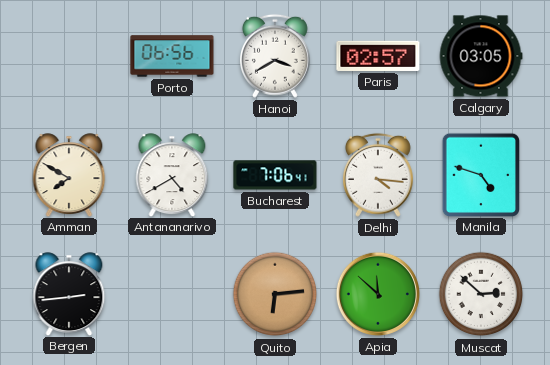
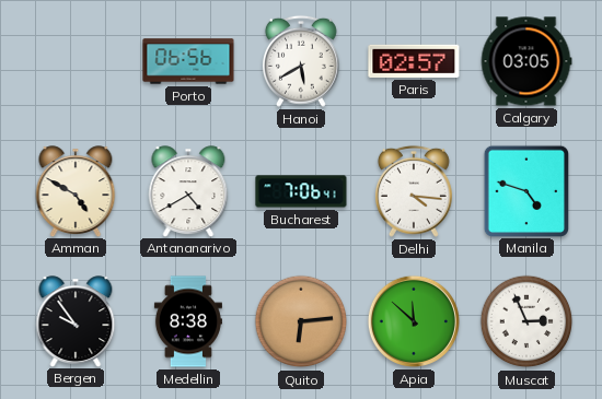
Hanoi: 3:40 -> 5:40
Amman: 7:50 -> 4:50
Bergen: 2:44 -> 9:54
Medellin: none -> 8:38
Muscat: 2:52 -> 2:56
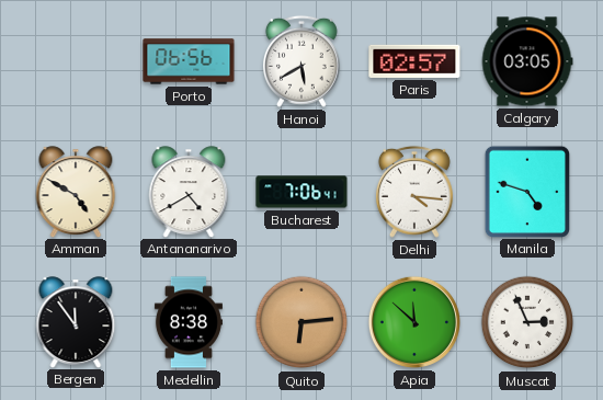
Bergen: 9:54 -> 11:54
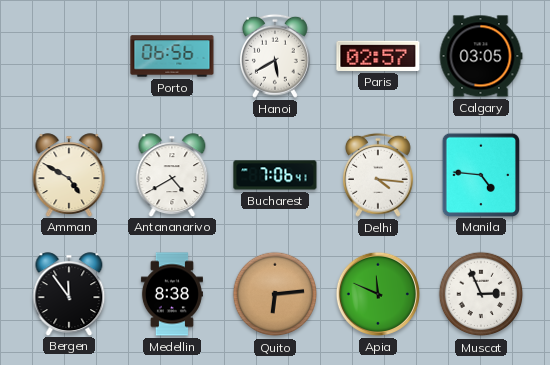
Manila: 4:48 -> 4:46
Apia: 11:52 -> 11:49
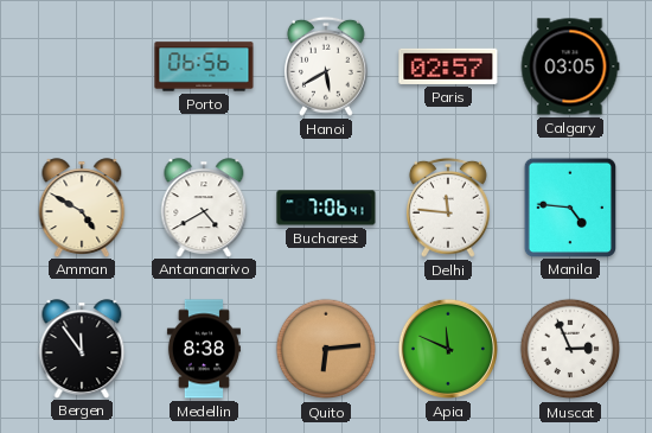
Delhi: 4:16 -> 11:46
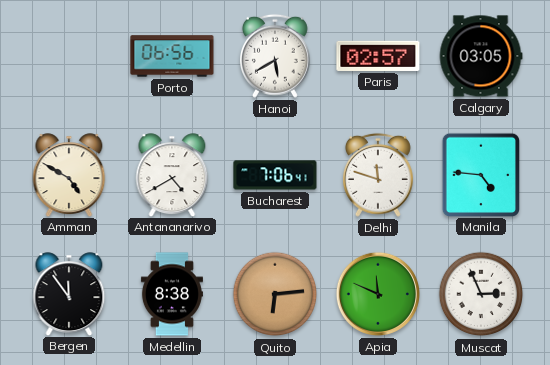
Delhi: 11:46 -> 11:48
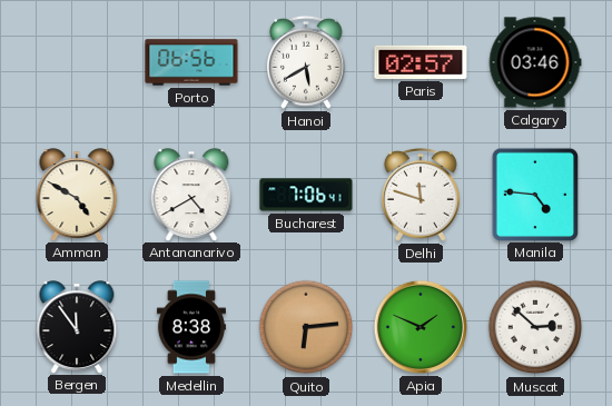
Calgary: 03:05 -> 03:46
Apia: 11:49 -> 1:49
Muscat: 2:56 -> 2:52
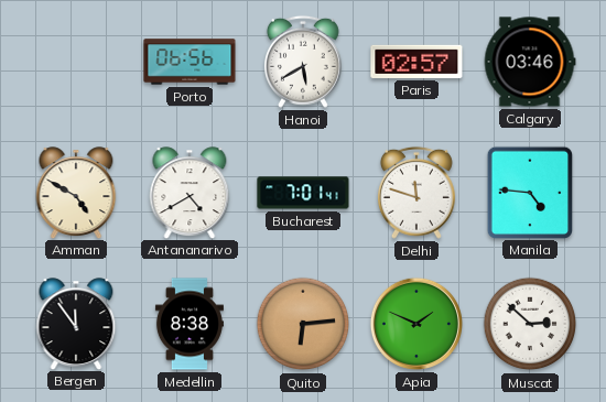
Bucharest: 7:06 -> 7:01
